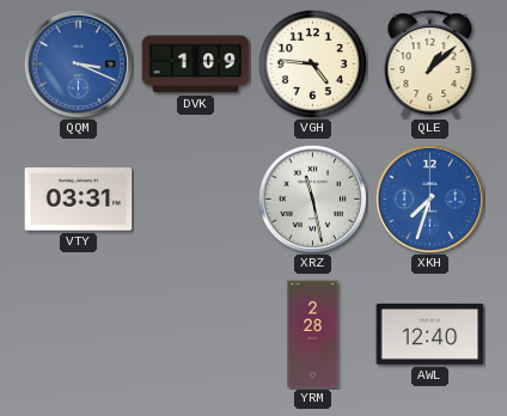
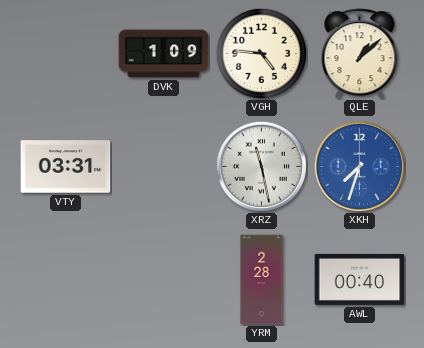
QQM: 3:19 -> none
AWL: 12:40 -> 00:40
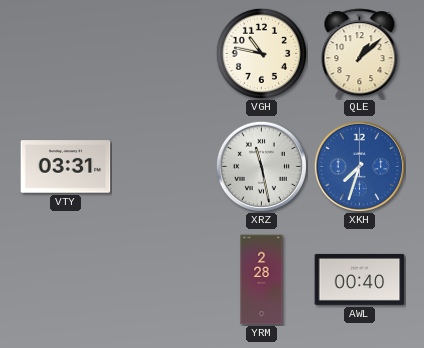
DVK: 1:09 -> none
VGH: 4:46 -> 10:47
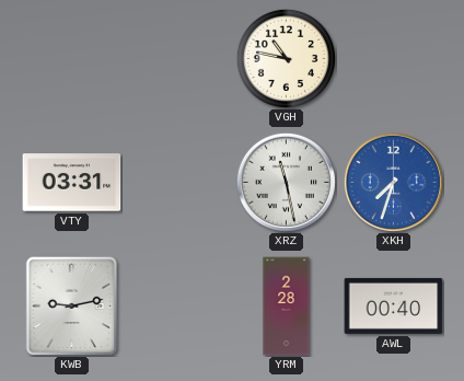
QLE: 1:08 -> none
KWB: none -> 9:13
